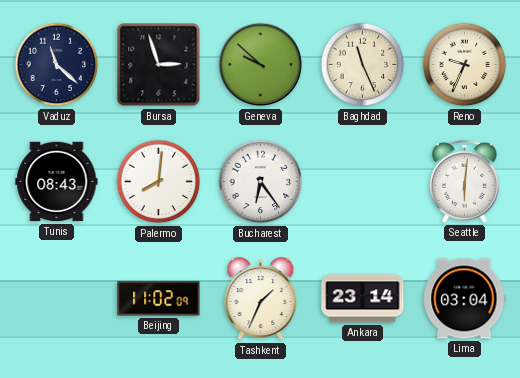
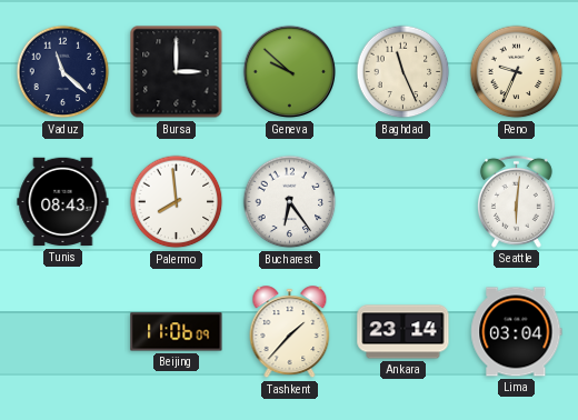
Bursa: 2:57 -> 3:00
Palermo: 8:01 -> 7:59
Beijing: 11:02 -> 11:06
Tashkent: 1:34 -> 1:37
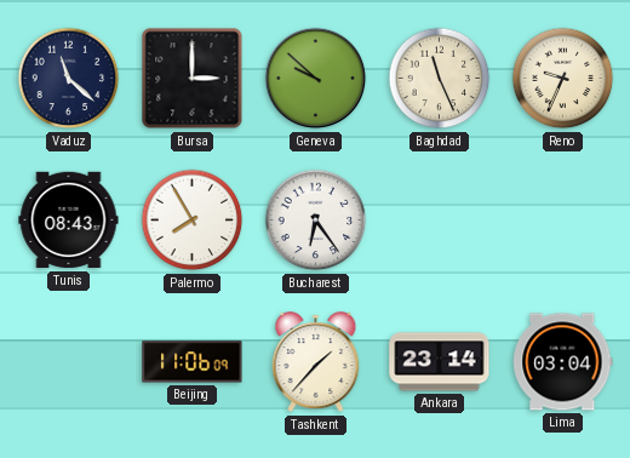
Palermo: 7:59 -> 7:55
Seattle: 6:01 -> none
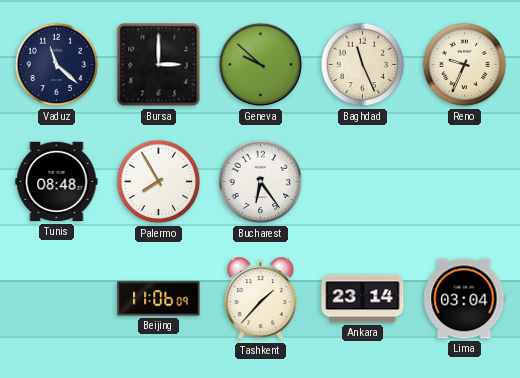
Tunis: 08:43 -> 08:48
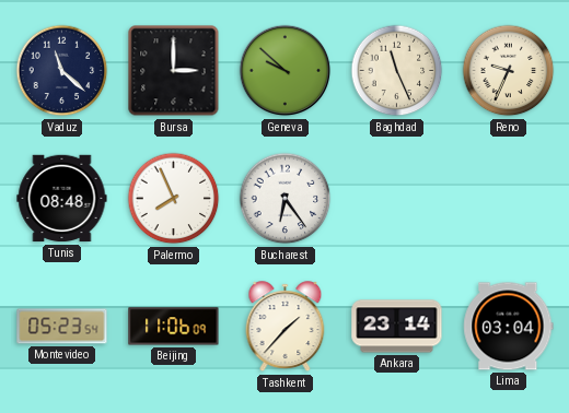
Palermo: 7:55 -> 7:56
Montevideo: none -> 05:23
